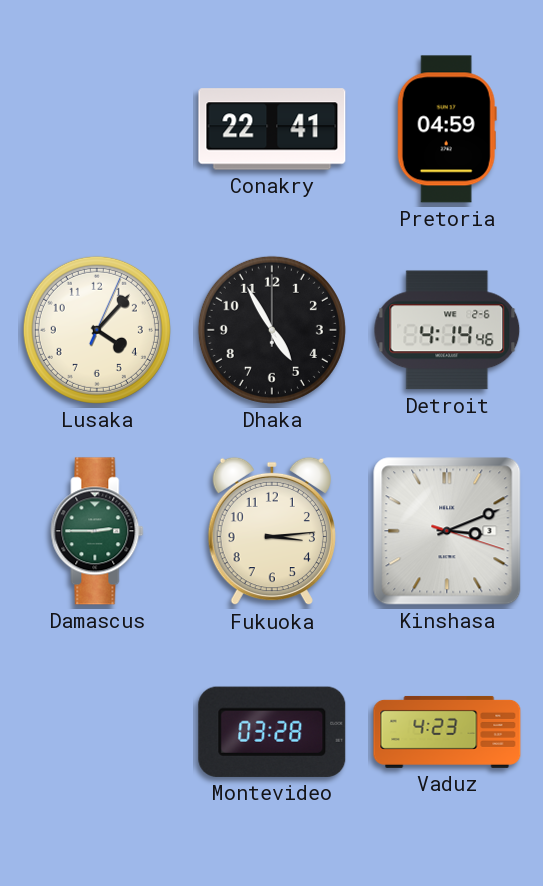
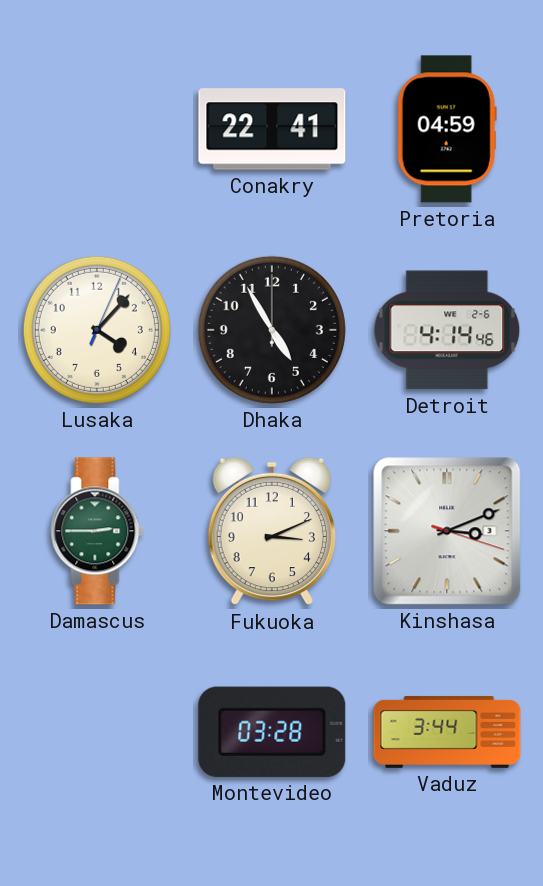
Fukuoka: 3:14 -> 3:11
Vaduz: 4:23 -> 3:44
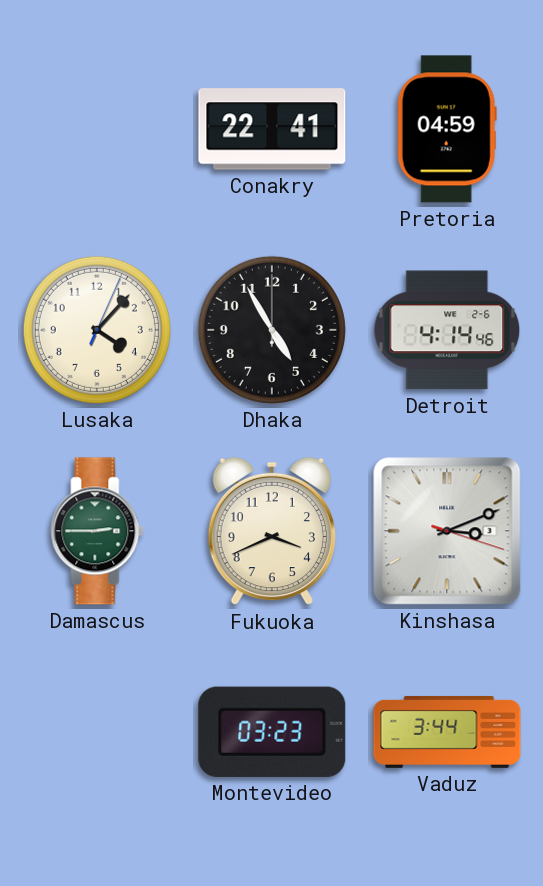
Fukuoka: 3:11 -> 3:41
Montevideo: 03:28 -> 03:23
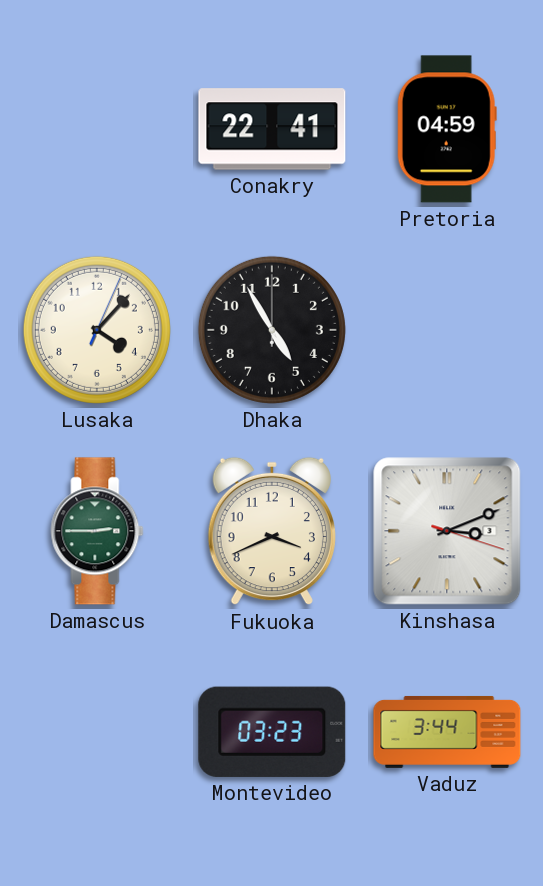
Detroit: 4:14 -> none
